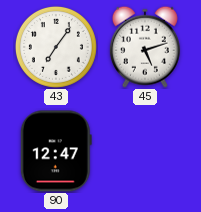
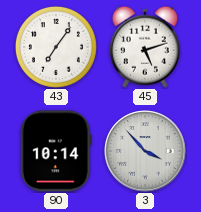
90: 12:47 -> 10:14
3: none -> 3:53
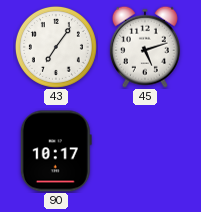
90: 10:14 -> 10:17
3: 3:53 -> none
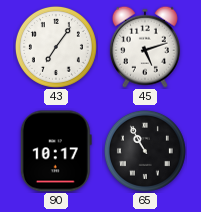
65: none -> 10:55
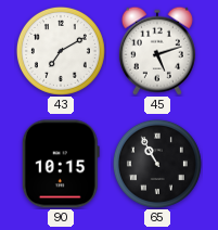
43: 7:06 -> 7:10
90: 10:17 -> 10:15
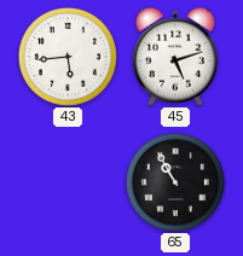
43: 7:10 -> 5:44
90: 10:15 -> none
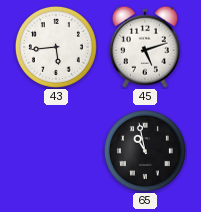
65: 10:55 -> 10:58
